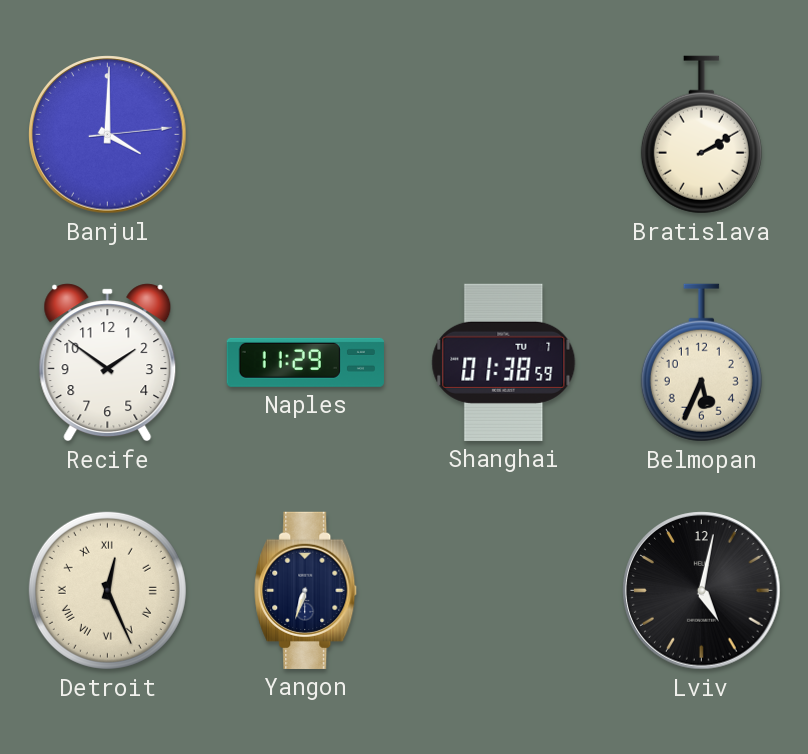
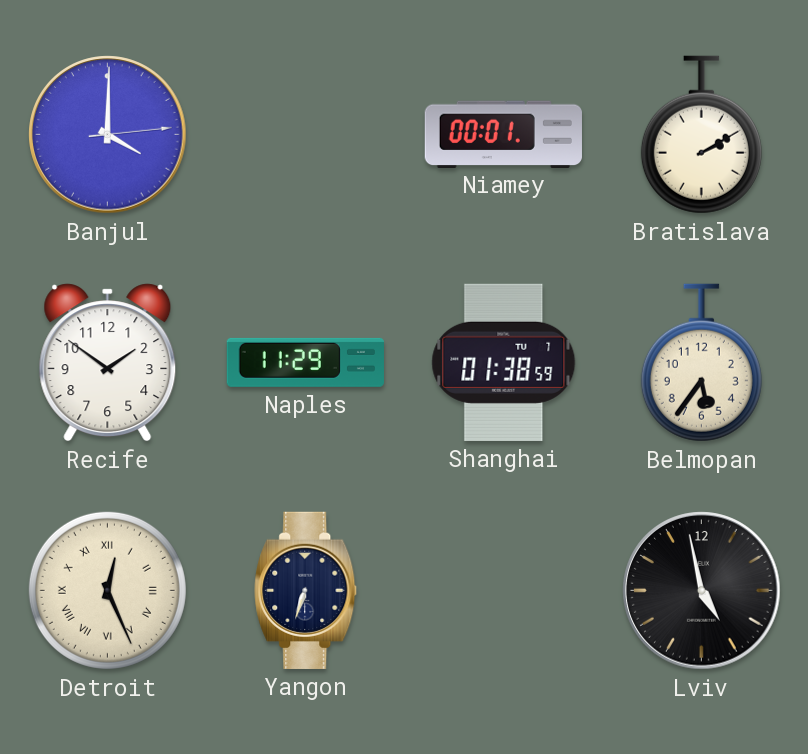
Niamey: none -> 00:01
Belmopan: 5:34 -> 5:36
Lviv: 5:02 -> 4:58
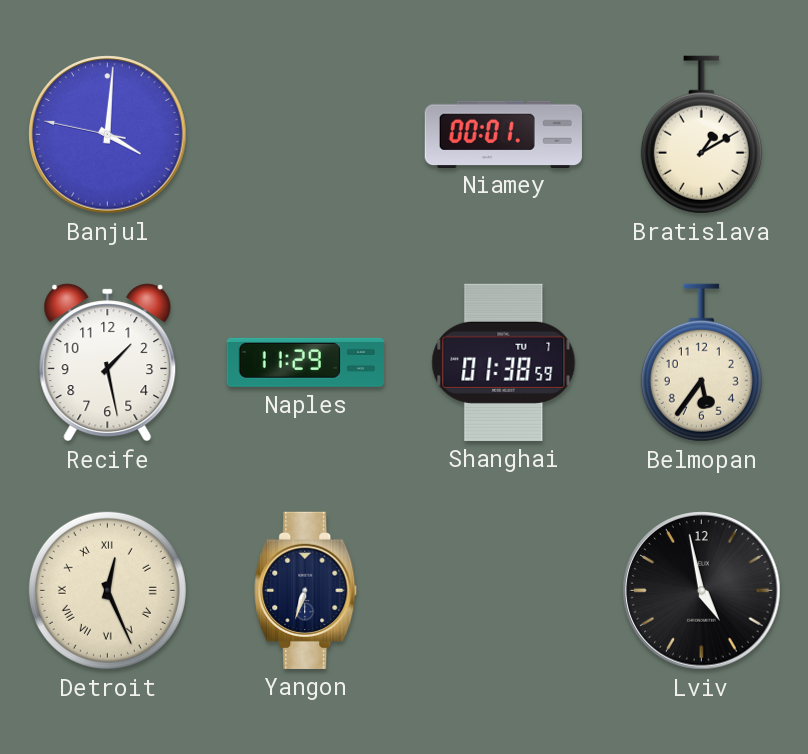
Banjul: 4:00:14 -> 4:00:47
Bratislava: 2:10 -> 1:10
Recife: 1:51 -> 1:28
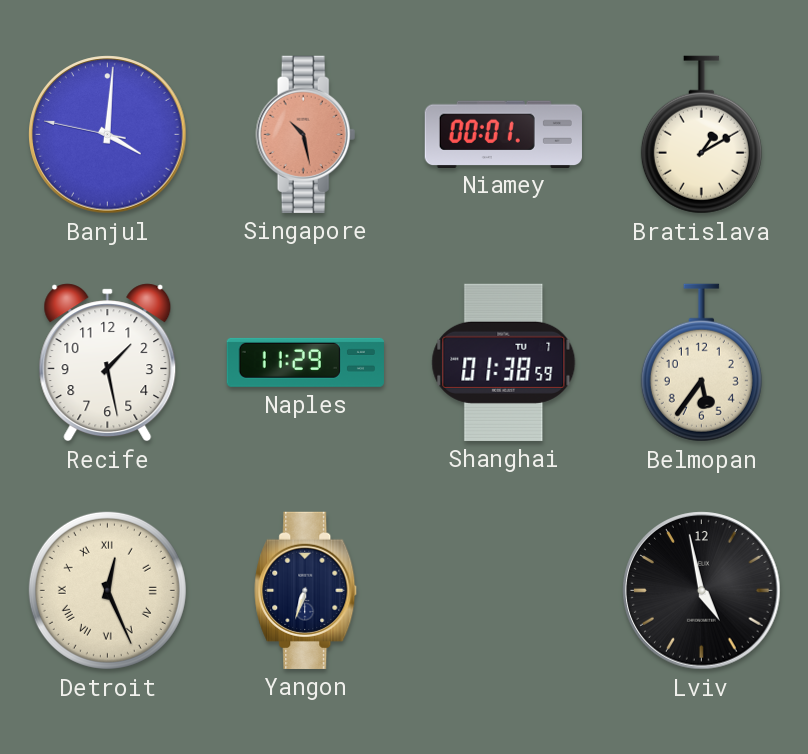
Singapore: none -> 10:28
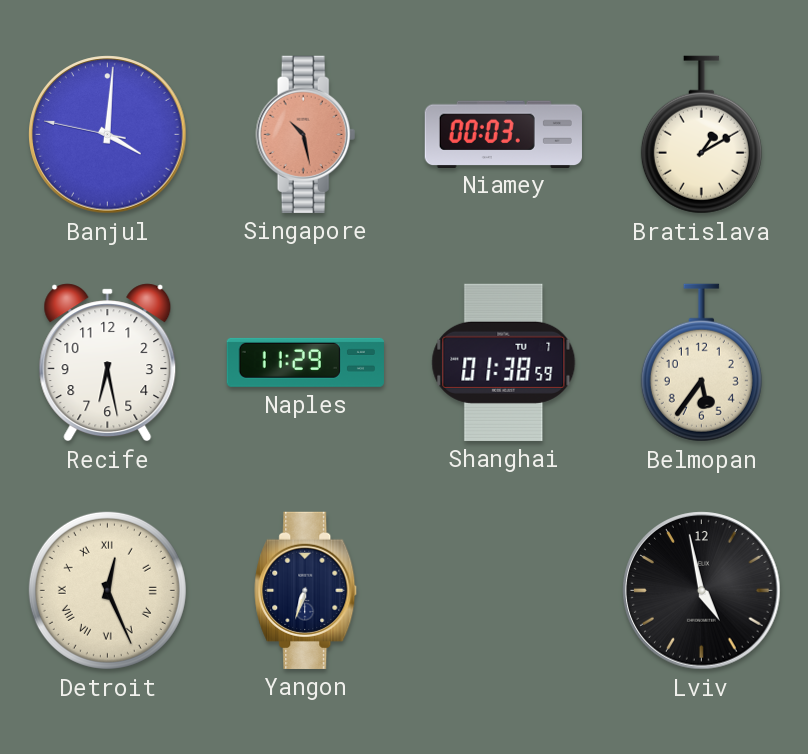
Niamey: 00:01 -> 00:03
Recife: 1:28 -> 6:28
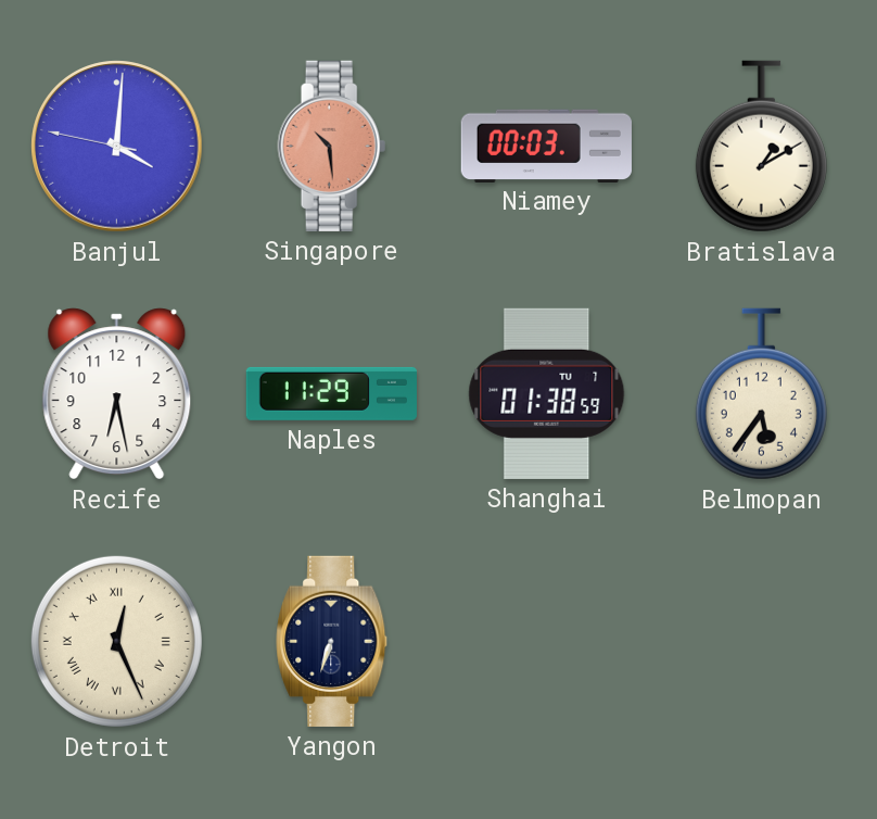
Singapore: 10:28 -> 10:29
Lviv: 4:58 -> none
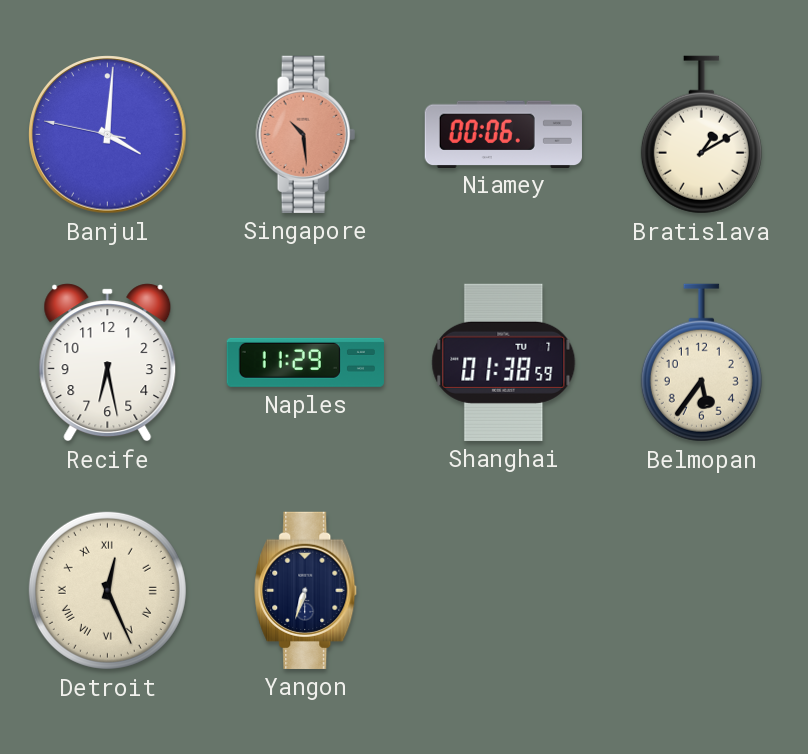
Niamey: 00:03 -> 00:06
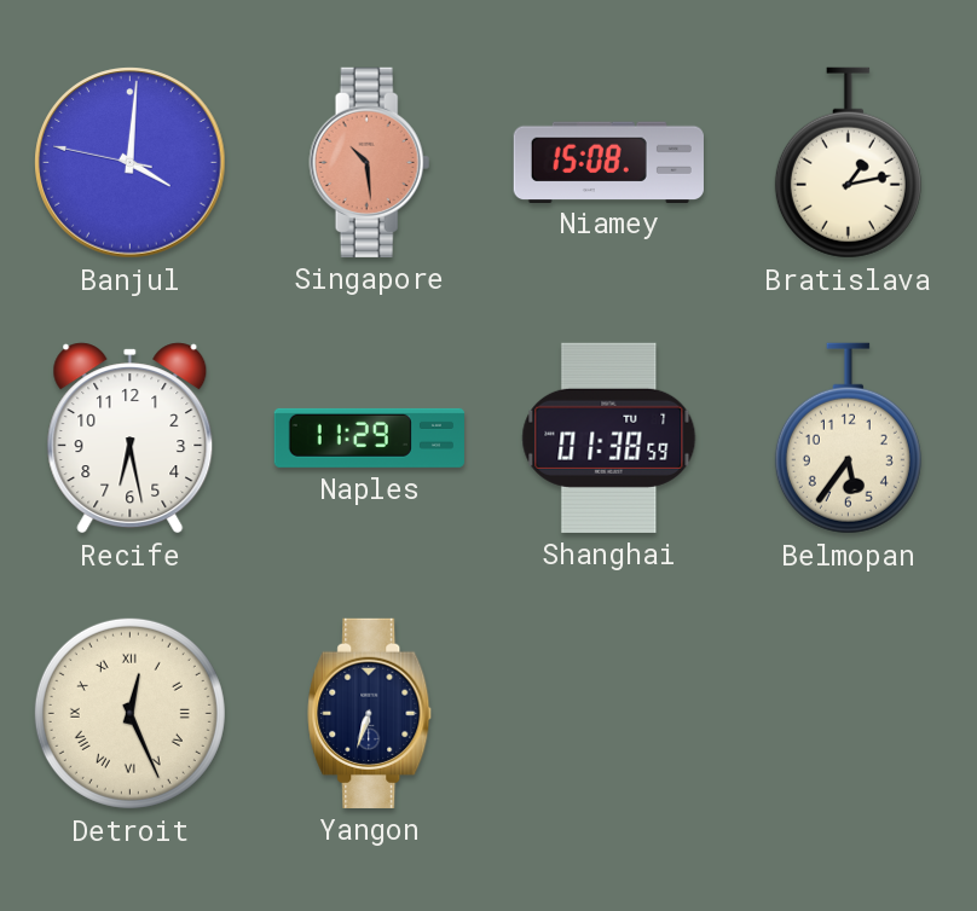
Niamey: 00:06 -> 15:08
Bratislava: 1:10 -> 1:13
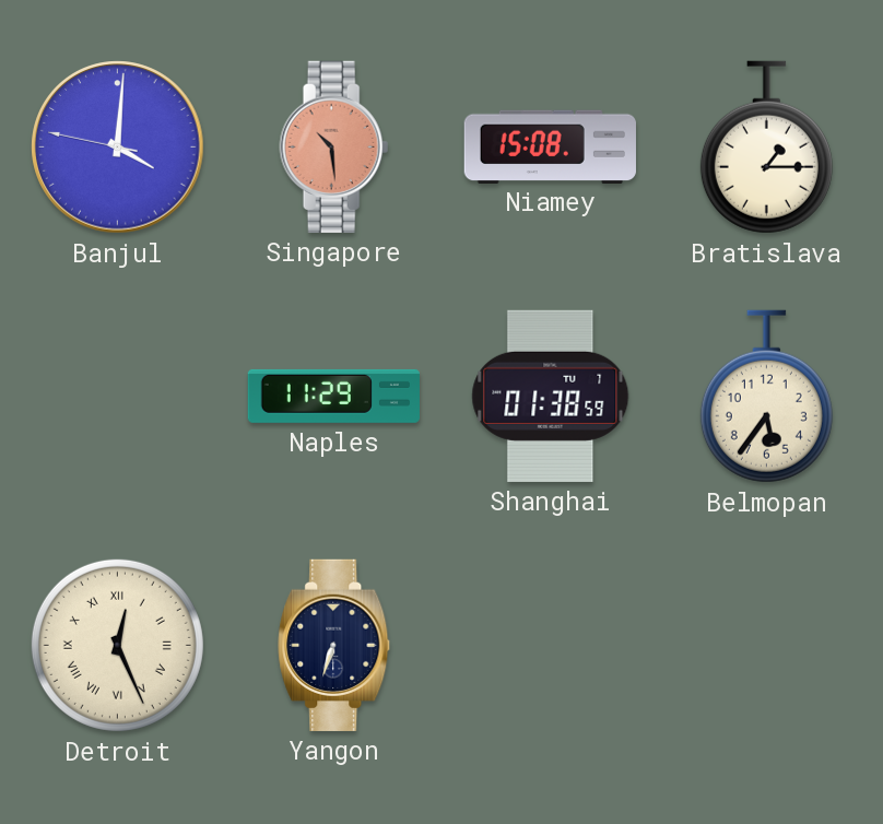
Bratislava: 1:13 -> 1:15
Recife: 6:28 -> none
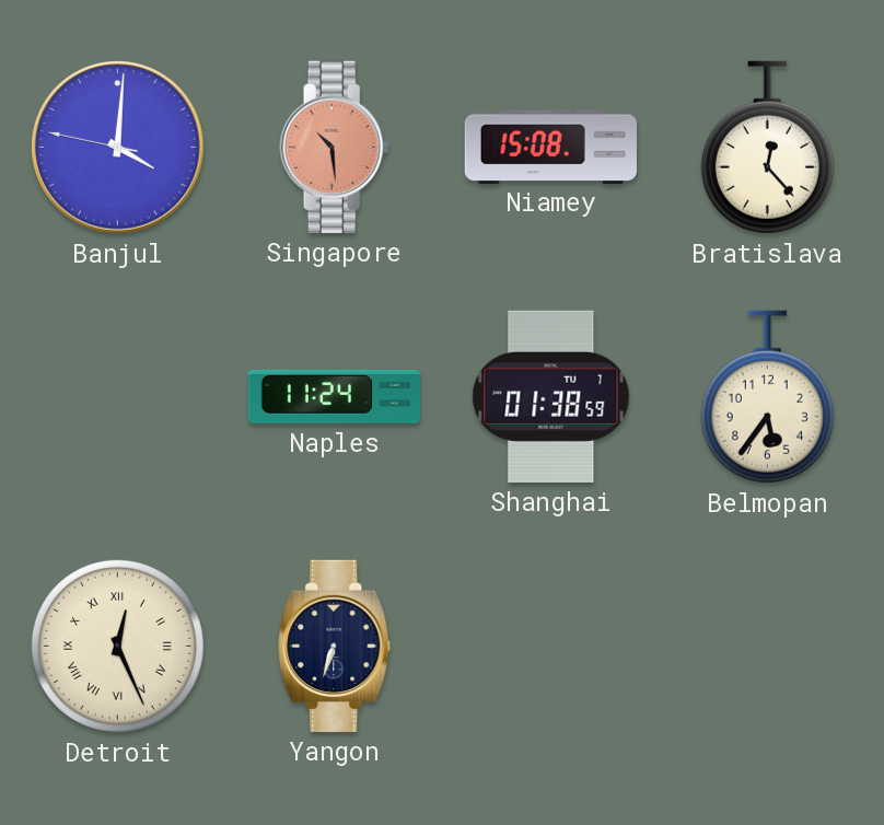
Bratislava: 1:15 -> 12:23
Naples: 11:29 -> 11:24
